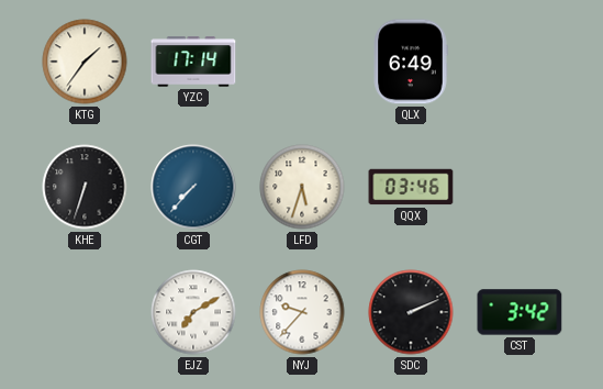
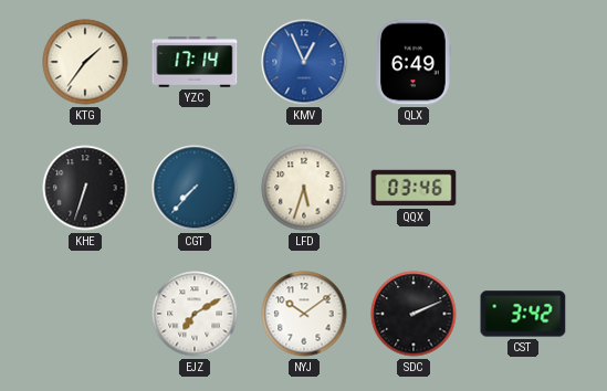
KMV: none -> 12:56
NYJ: 9:37 -> 10:09
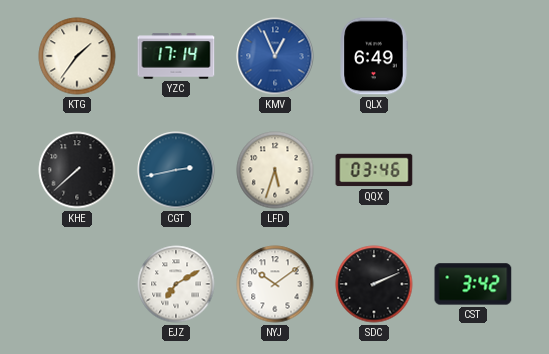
KHE: 6:33 -> 7:38
CGT: 7:37 -> 2:43
